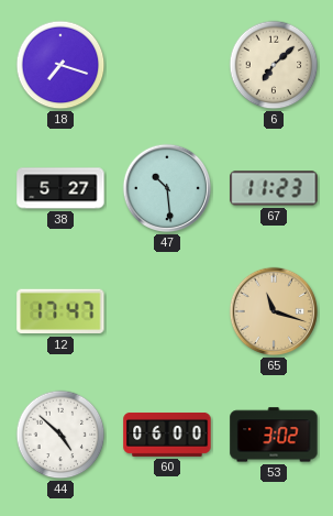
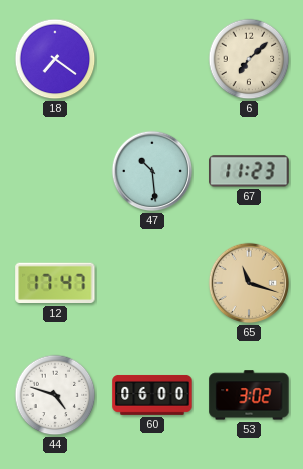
18: 7:18 -> 7:21
38: 5:27 -> none
44: 4:52 -> 4:48
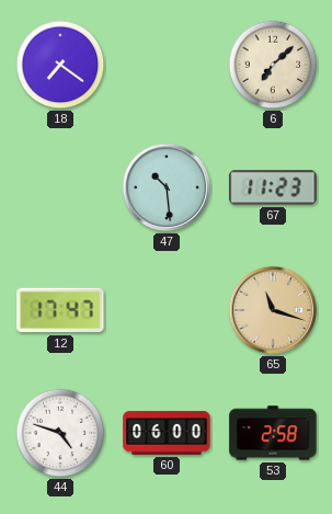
53: 3:02 -> 2:58
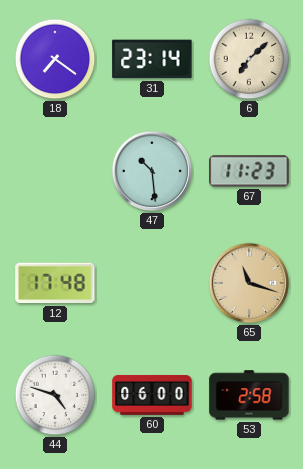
31: none -> 23:14
12: 17:47 -> 17:48
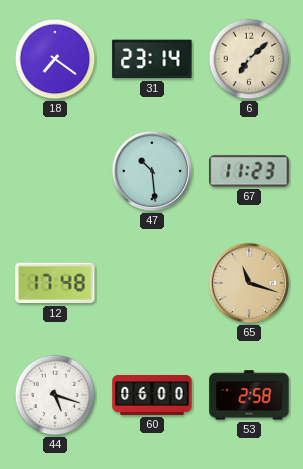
44: 4:48 -> 5:18
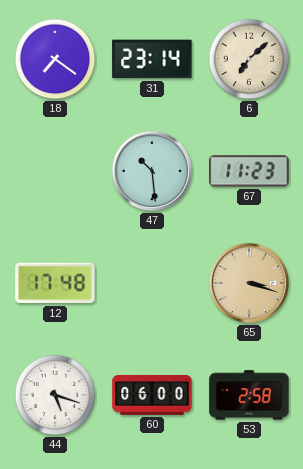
65: 11:18 -> 3:18
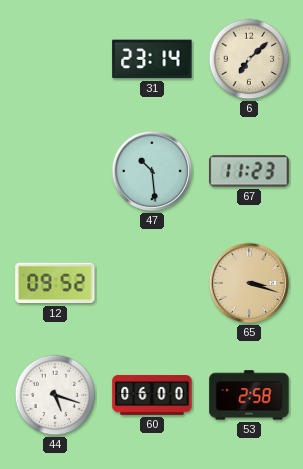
18: 7:21 -> none
12: 17:48 -> 09:52
